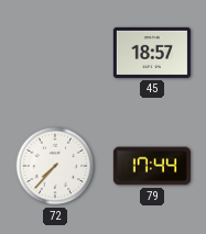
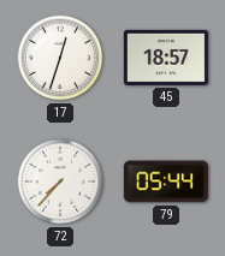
17: none -> 12:33
79: 17:44 -> 05:44
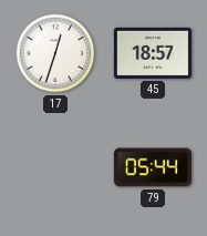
72: 7:37 -> none
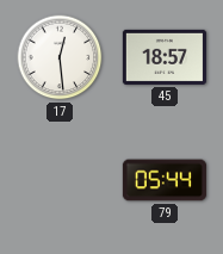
17: 12:33 -> 12:29
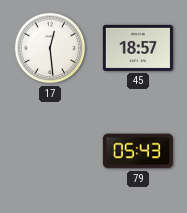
79: 05:44 -> 05:43
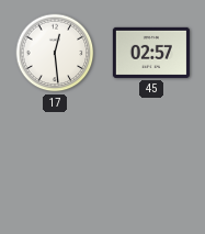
45: 18:57 -> 02:57
79: 05:43 -> none
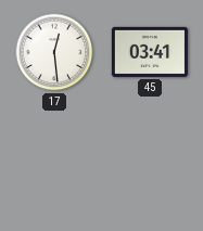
45: 02:57 -> 03:41
